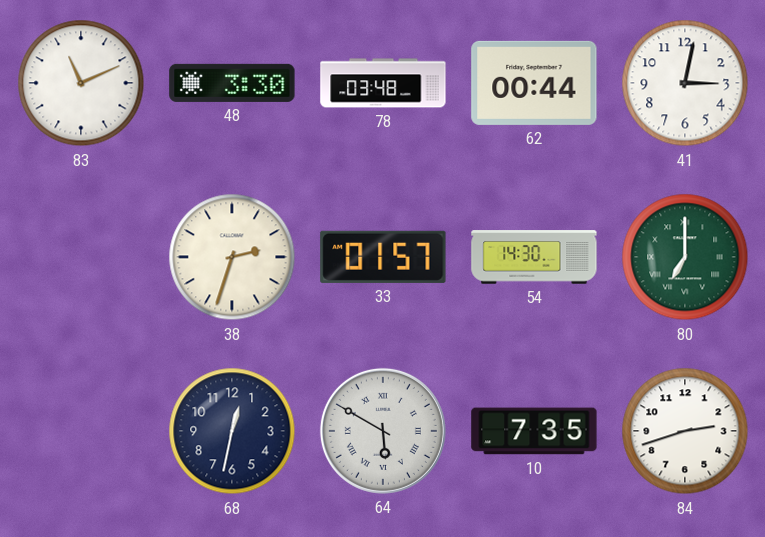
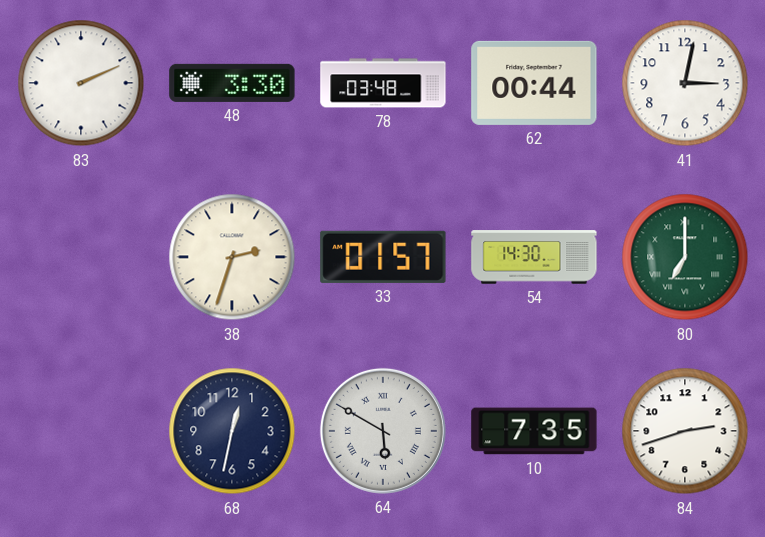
83: 11:11 -> 2:11
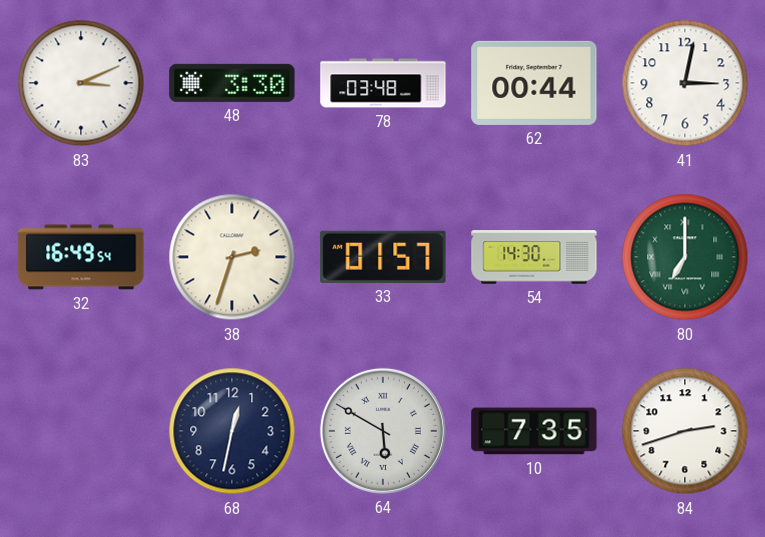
83: 2:11 -> 3:11
32: none -> 16:49
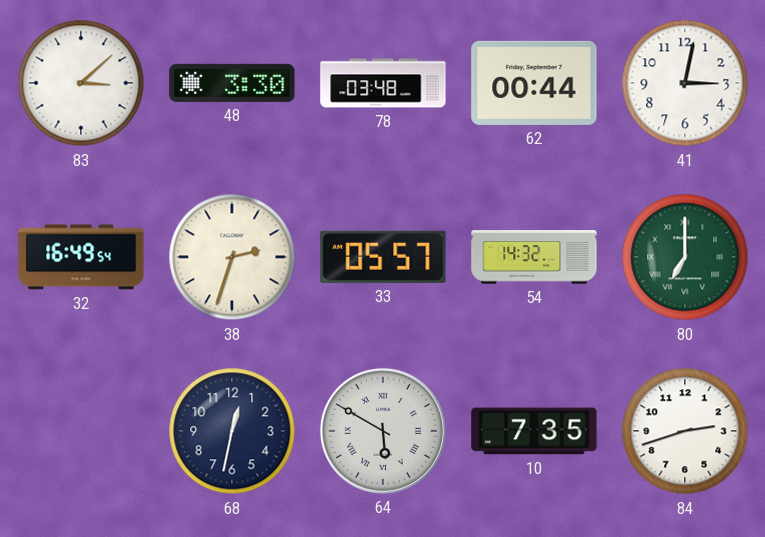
83: 3:11 -> 3:08
33: 01:57 -> 05:57
54: 14:30 -> 14:32
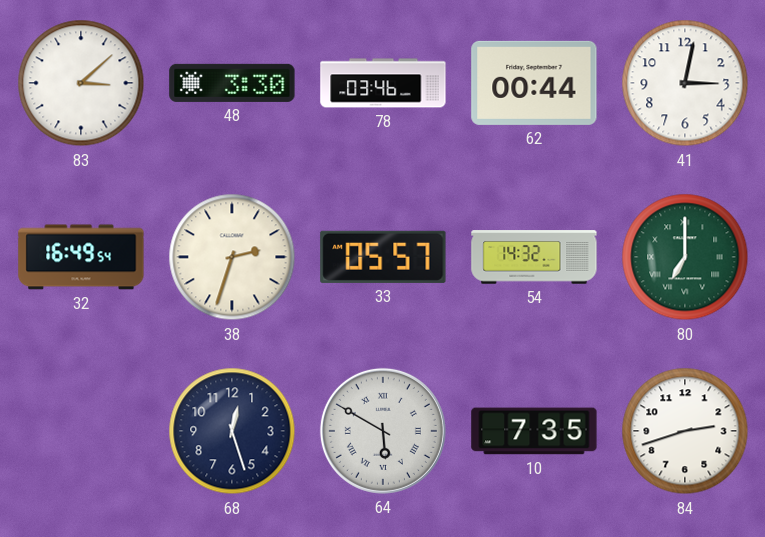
78: 03:48 -> 03:46
68: 12:32 -> 12:27
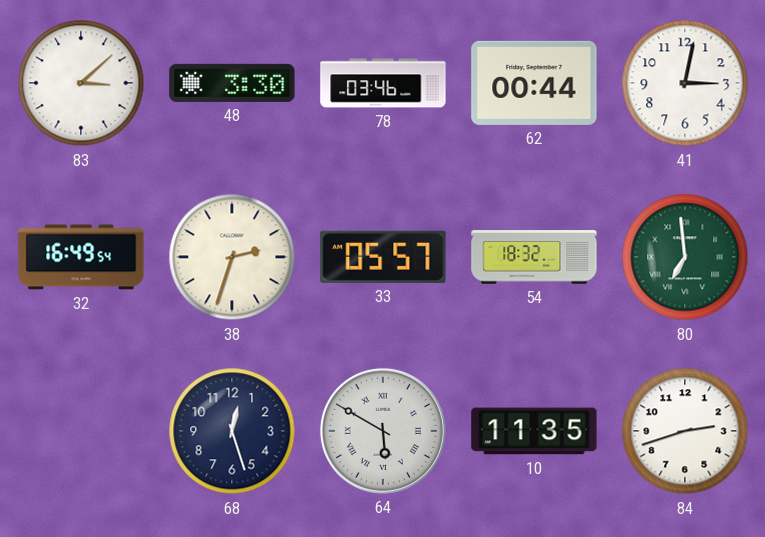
54: 14:32 -> 18:32
80: 7:00 -> 6:59
10: 7:35 -> 11:35
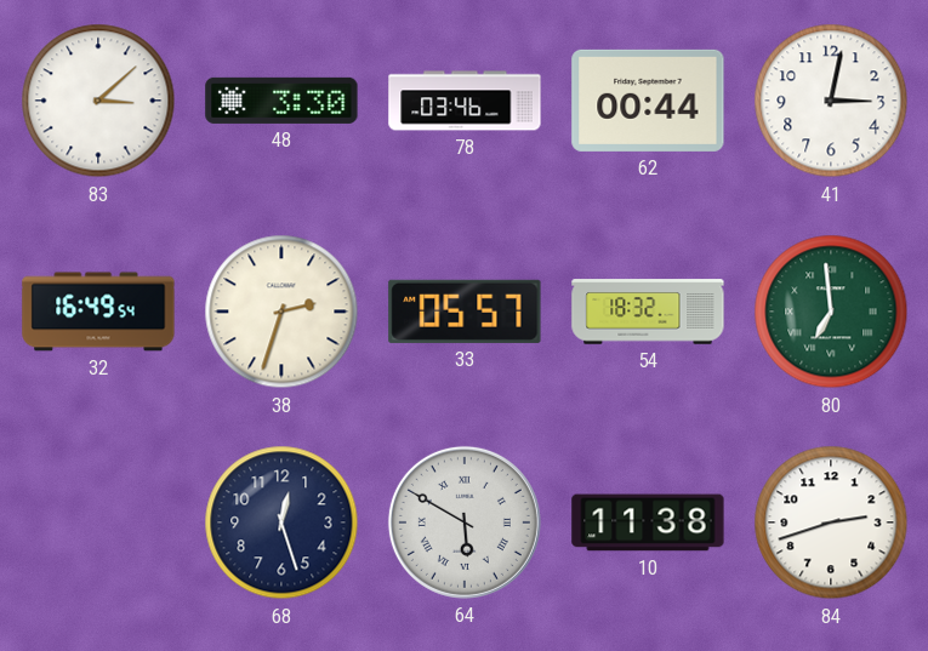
10: 11:35 -> 11:38
